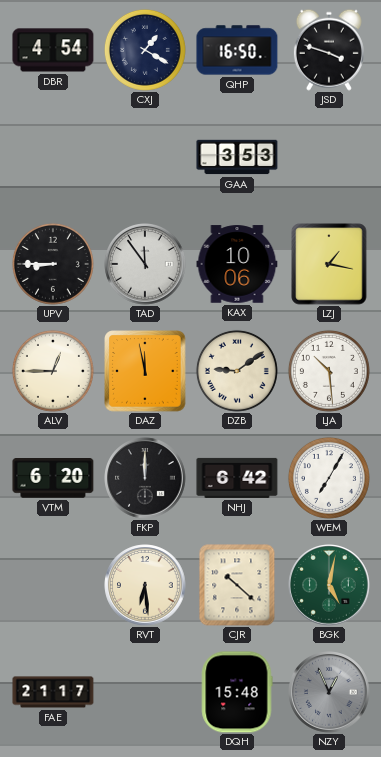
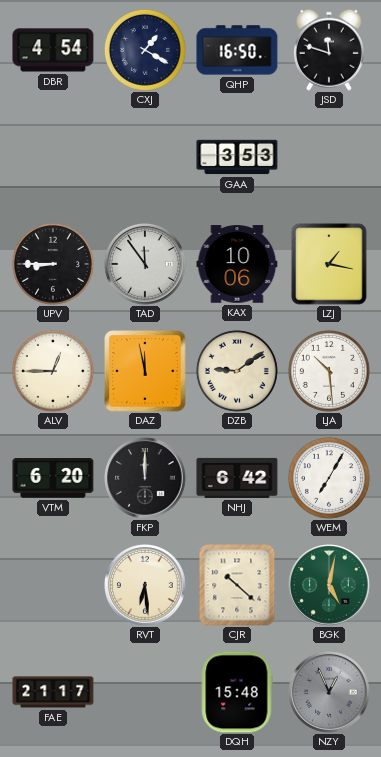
JSD: 3:48 -> 11:48
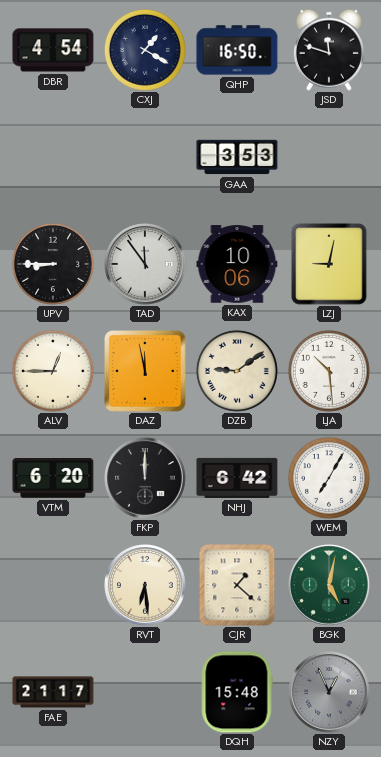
LZJ: 1:17 -> 9:02
CJR: 10:22 -> 1:22
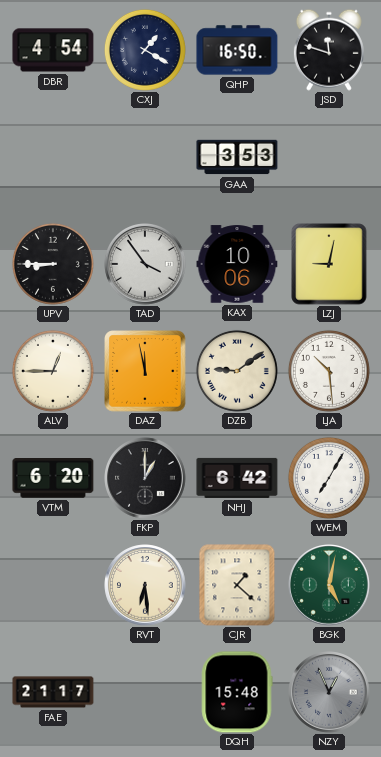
TAD: 11:54 -> 3:54
FKP: 12:00 -> 1:00
